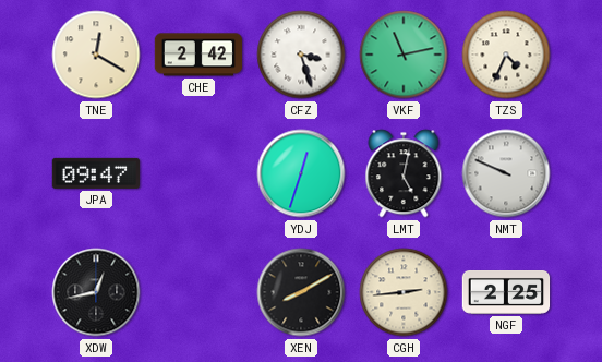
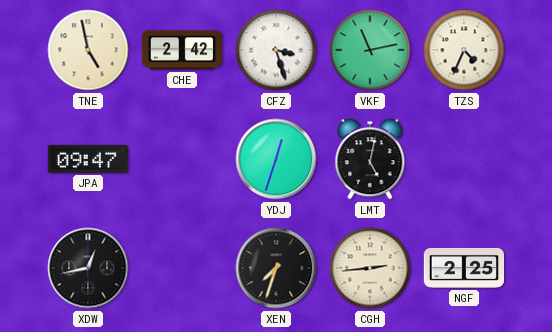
TNE: 12:20 -> 4:58
NMT: 9:49 -> none
XEN: 8:10 -> 7:33
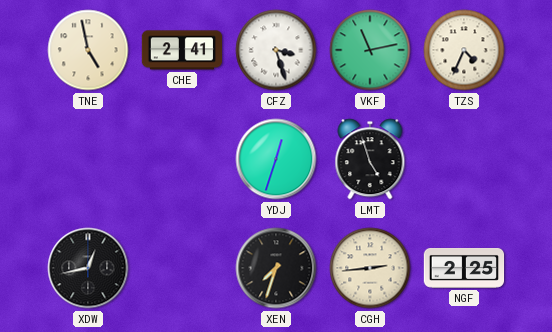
CHE: 2:42 -> 2:41
JPA: 09:47 -> none
LMT: 5:02 -> 4:57
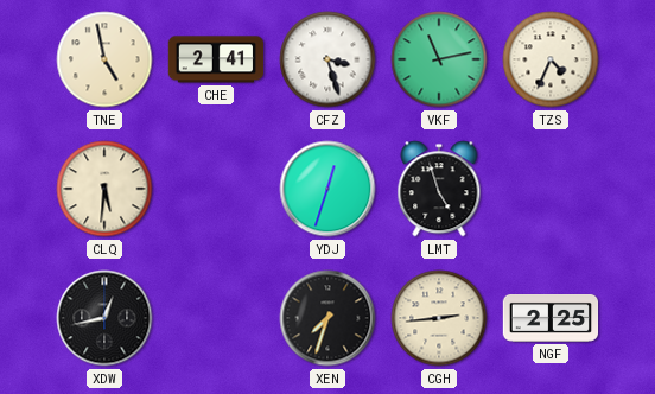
CLQ: none -> 5:31
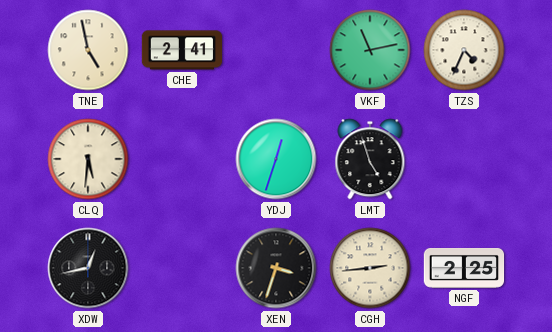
CFZ: 3:27 -> none
XEN: 7:33 -> 3:33
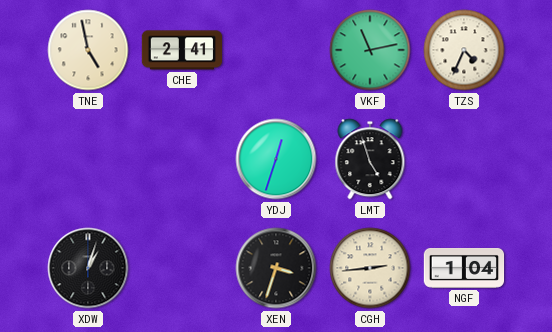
CLQ: 5:31 -> none
XDW: 12:43 -> 1:03
NGF: 2:25 -> 1:04
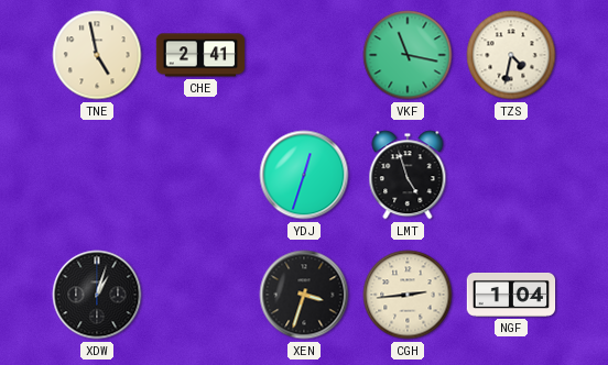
VKF: 11:13 -> 11:17
TZS: 4:34 -> 4:32
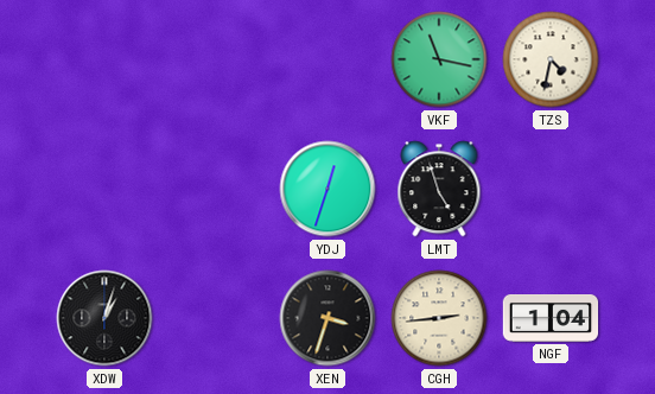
TNE: 4:58 -> none
CHE: 2:41 -> none
